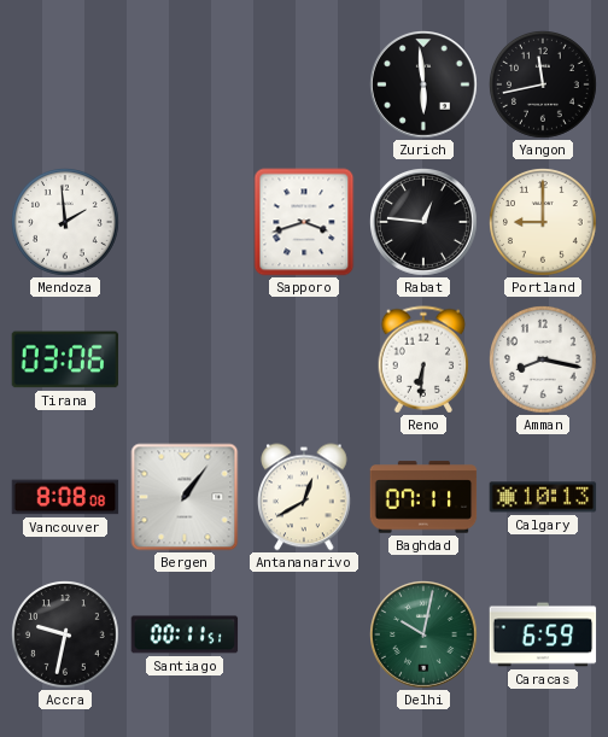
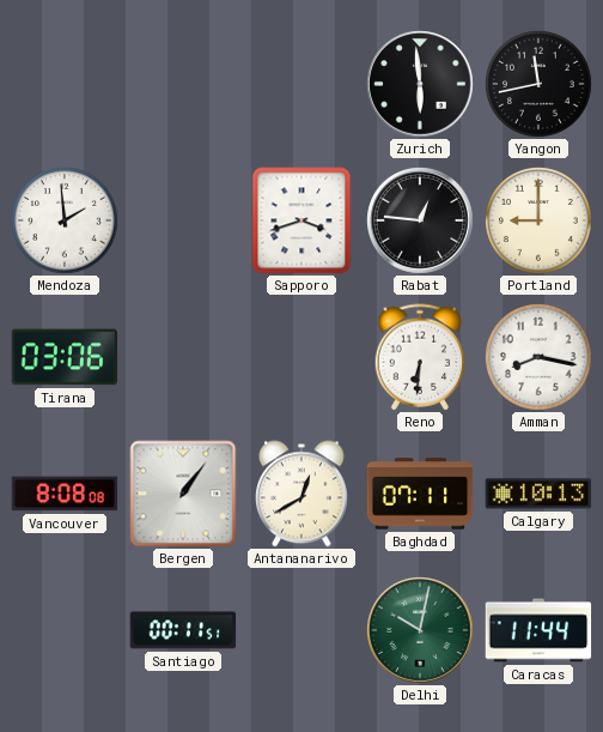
Accra: 9:32 -> none
Caracas: 6:59 -> 11:44
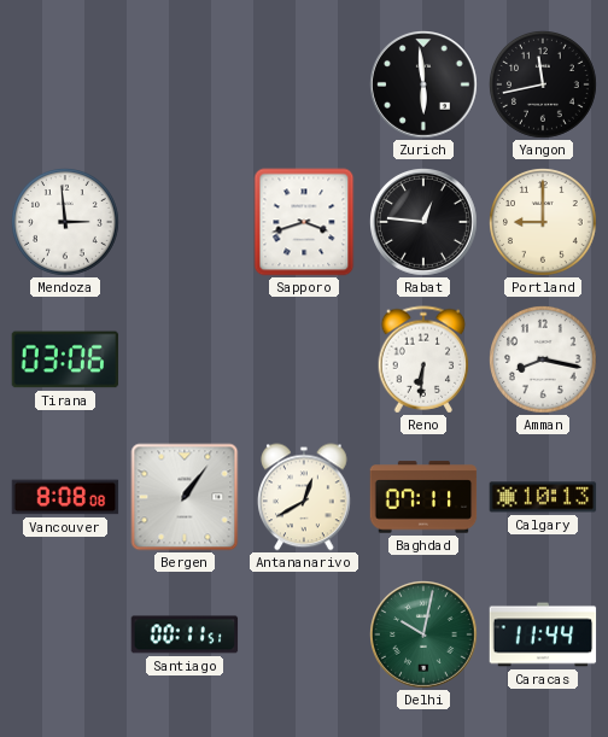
Mendoza: 1:59 -> 2:59
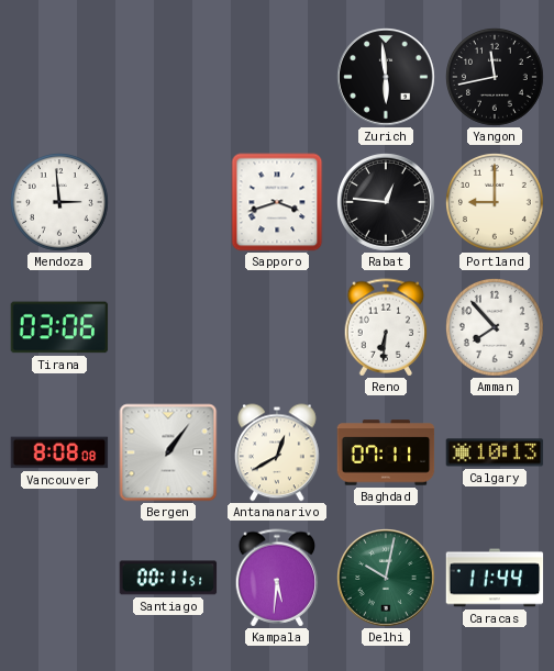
Amman: 8:17 -> 7:53
Kampala: none -> 5:31
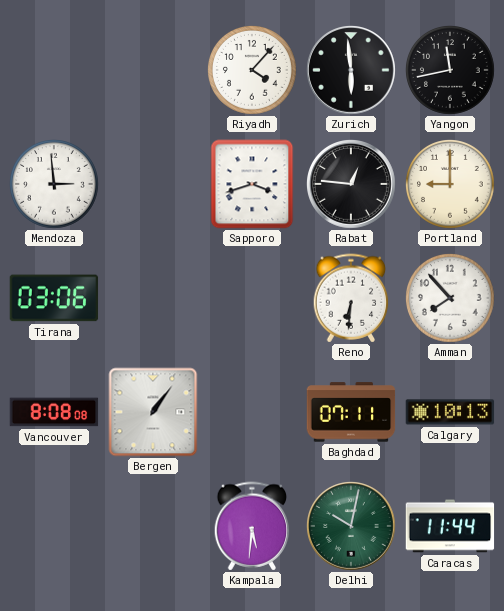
Riyadh: none -> 4:07
Antananarivo: 12:40 -> none
Santiago: 00:11 -> none
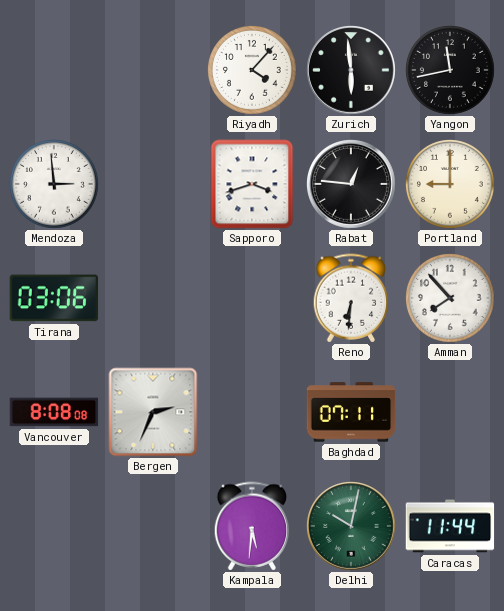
Bergen: 1:06 -> 2:34
Calgary: 10:13 -> none
